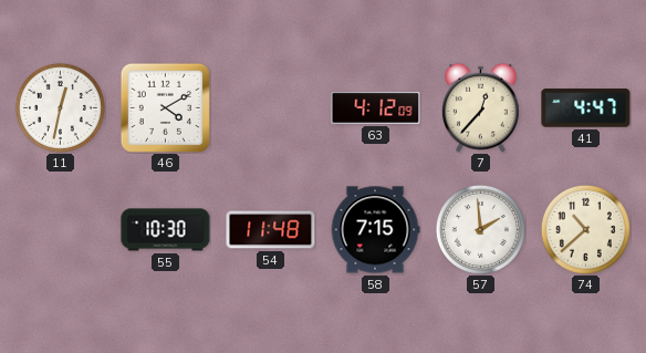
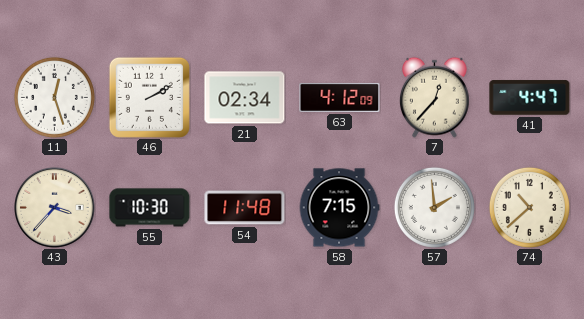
11: 12:32 -> 12:27
46: 4:10 -> 2:10
21: none -> 02:34
43: none -> 3:37
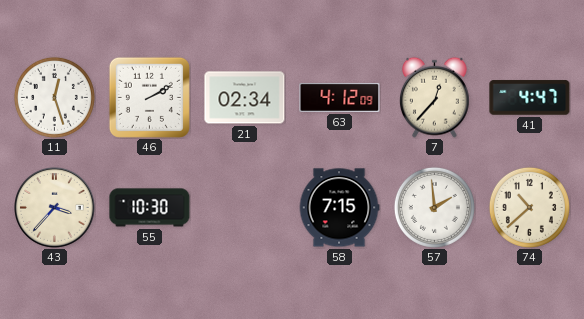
54: 11:48 -> none
